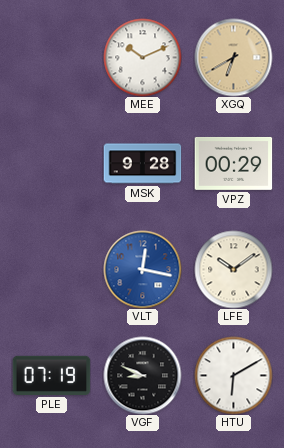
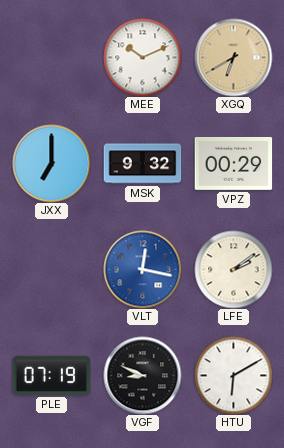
JXX: none -> 7:00
MSK: 9:28 -> 9:32
LFE: 10:09 -> 2:09
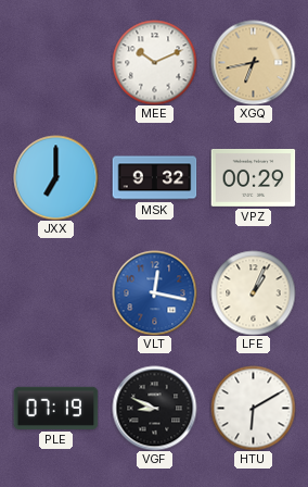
XGQ: 6:40 -> 6:43
LFE: 2:09 -> 1:04
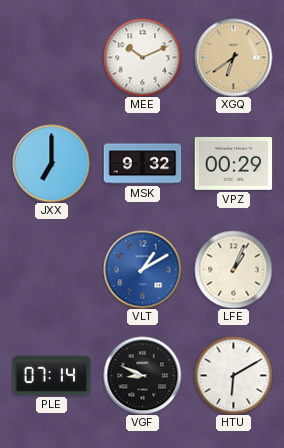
XGQ: 6:43 -> 6:39
VLT: 12:17 -> 1:10
PLE: 07:19 -> 07:14
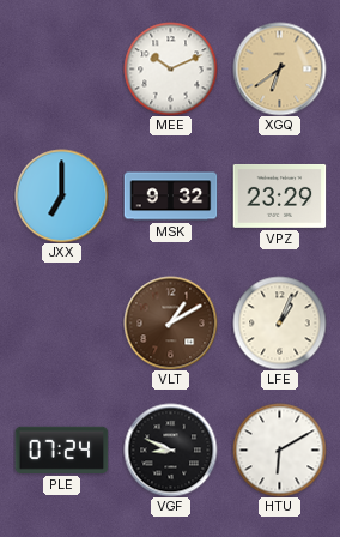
VPZ: 00:29 -> 23:29
VLT dial: blue -> brown
PLE: 07:14 -> 07:24
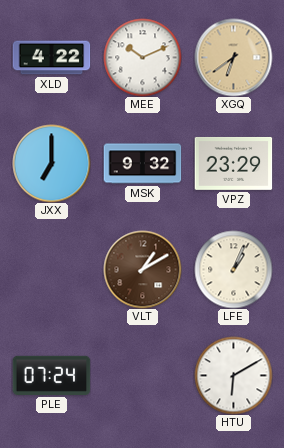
XLD: none -> 4:22
VGF: 8:49 -> none
